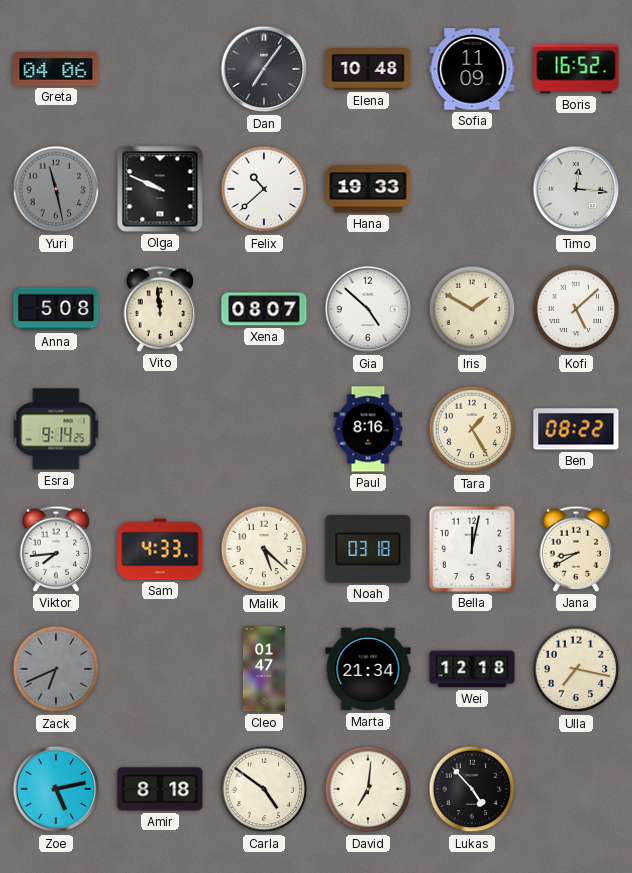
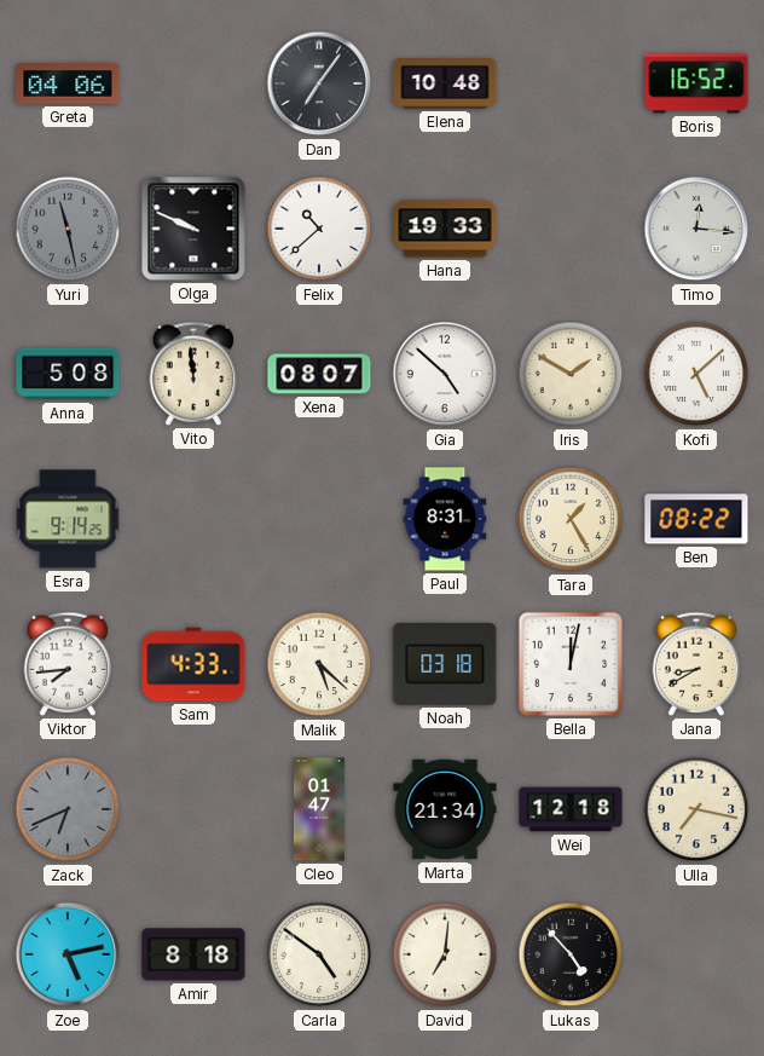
Sofia: 11:09 -> none
Paul: 8:16 -> 8:31
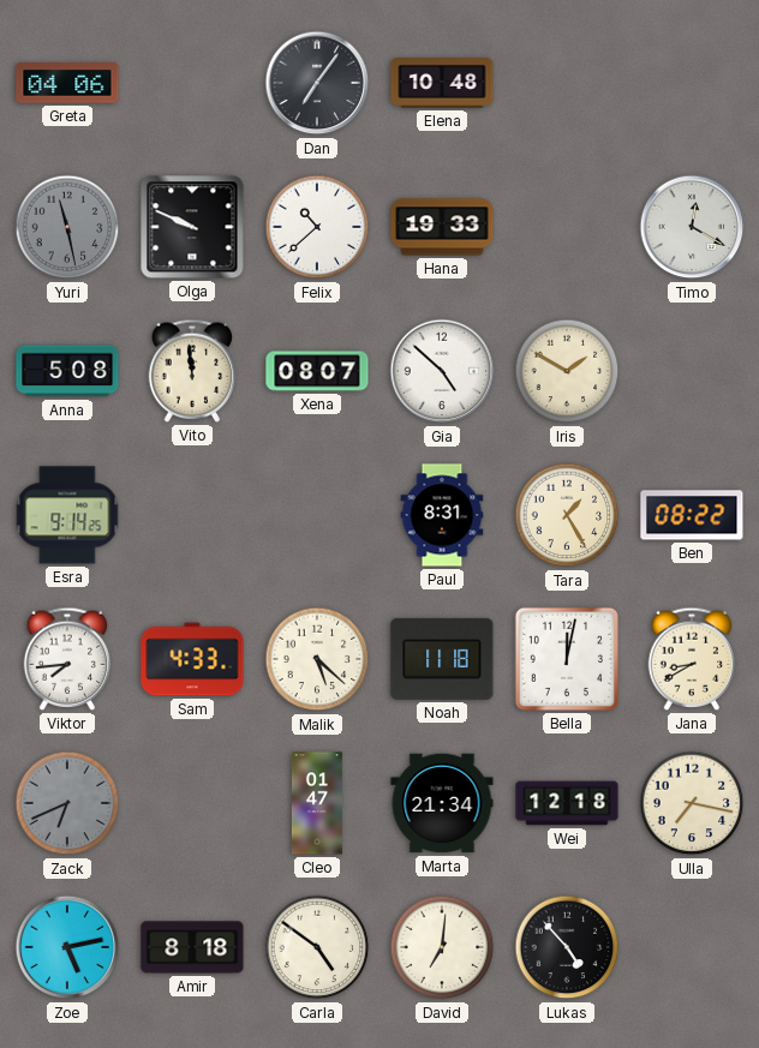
Boris: 16:52 -> none
Timo: 12:16 -> 12:20
Kofi: 5:08 -> none
Noah: 03:18 -> 11:18
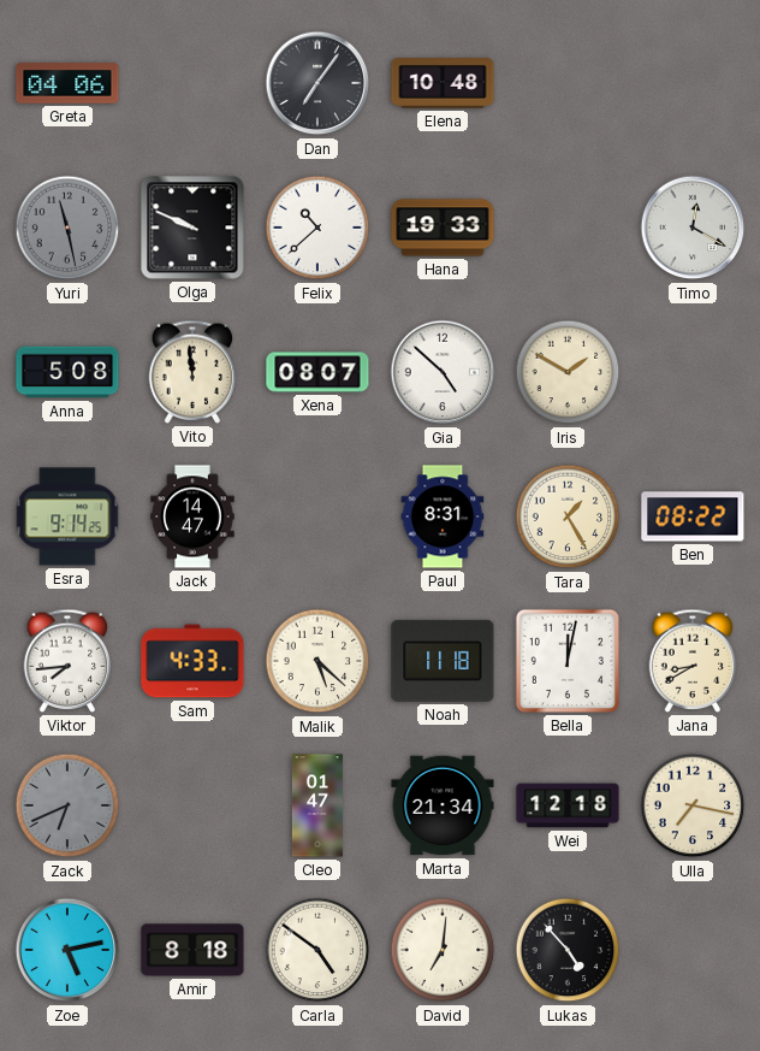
Jack: none -> 14:47
